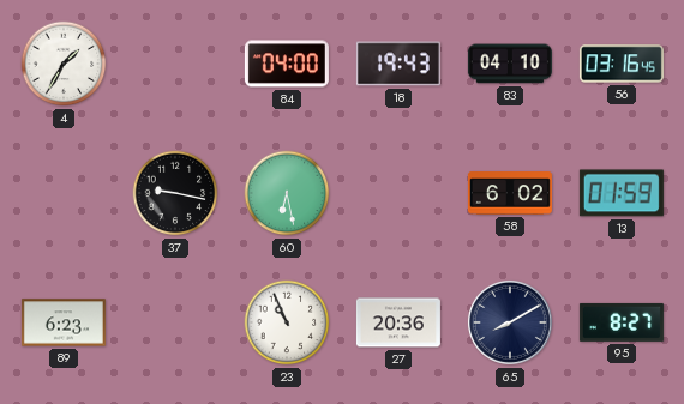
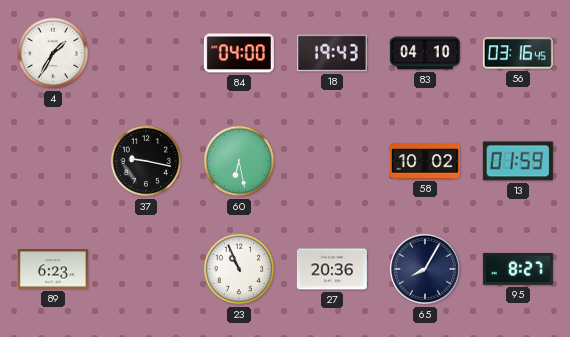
58: 6:02 -> 10:02
65: 8:10 -> 8:05
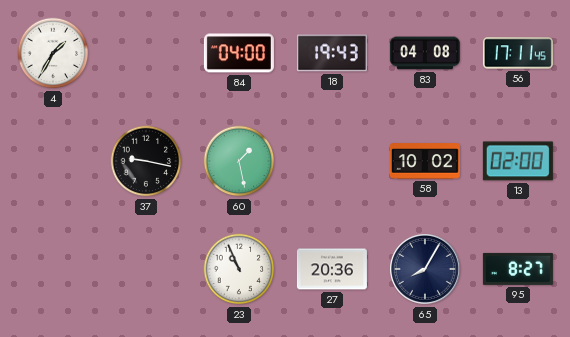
83: 04:10 -> 04:08
56: 03:16 -> 17:11
60: 6:28 -> 1:28
13: 01:59 -> 02:00
89: 6:23 -> none
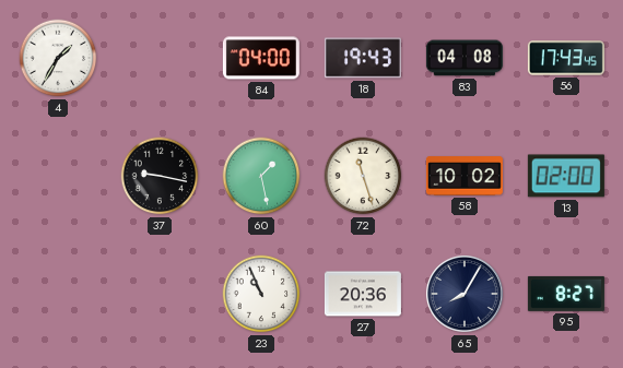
56: 17:11 -> 17:43
72: none -> 11:27
